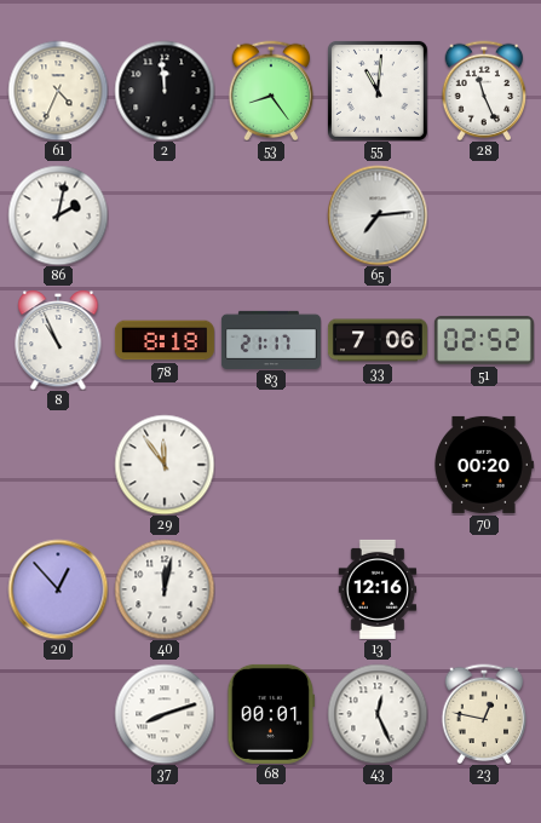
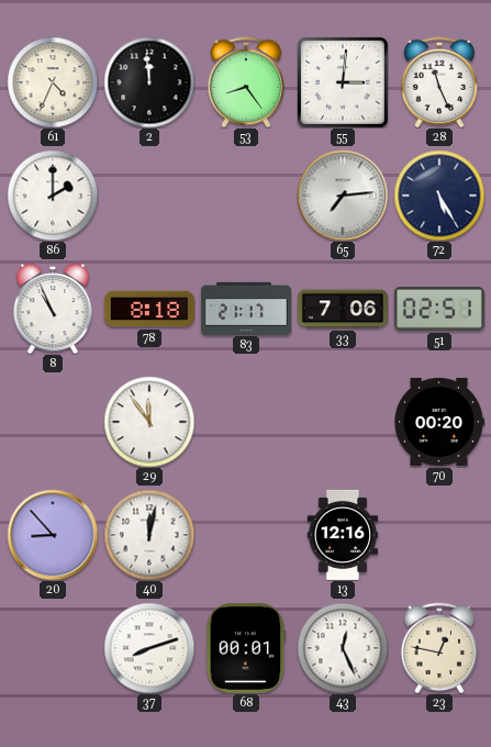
55: 11:01 -> 3:01
86: 2:02 -> 2:00
72: none -> 5:25
51: 02:52 -> 02:51
20: 12:53 -> 8:53
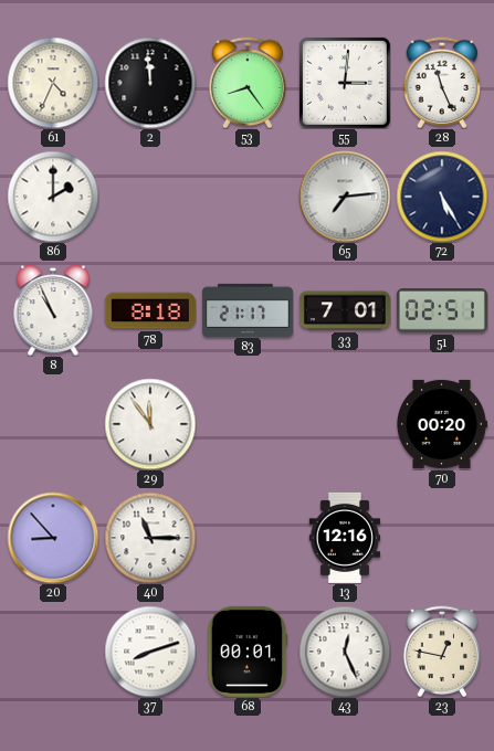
33: 7:06 -> 7:01
40: 12:02 -> 11:15
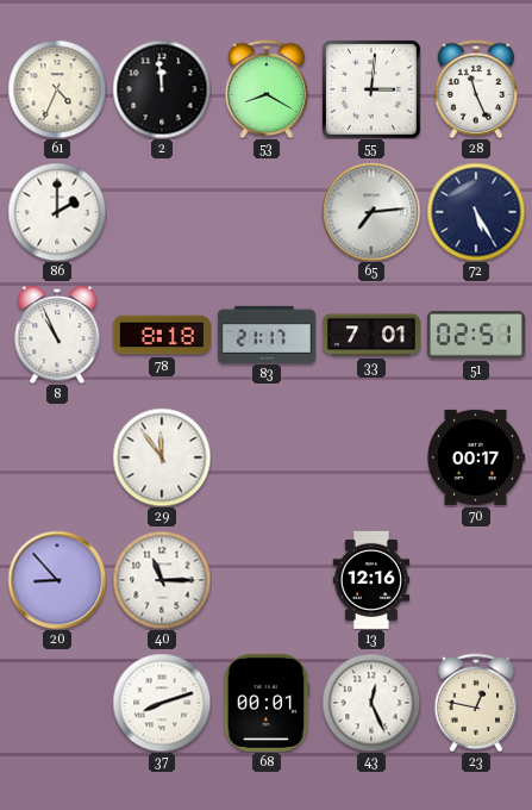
53: 8:24 -> 8:20
70: 00:20 -> 00:17
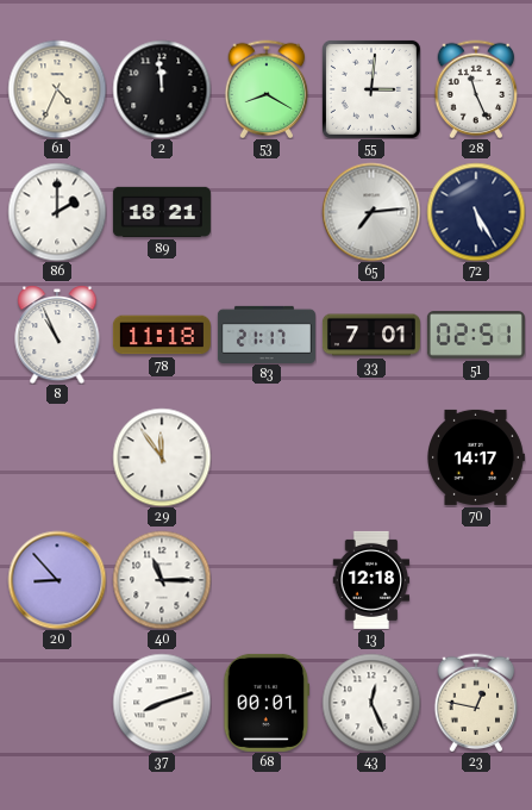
89: none -> 18:21
78: 8:18 -> 11:18
70: 00:17 -> 14:17
13: 12:16 -> 12:18
